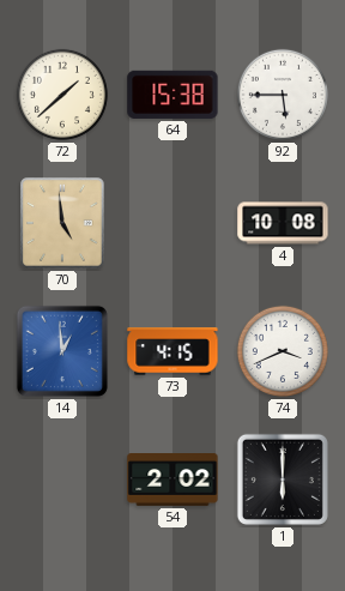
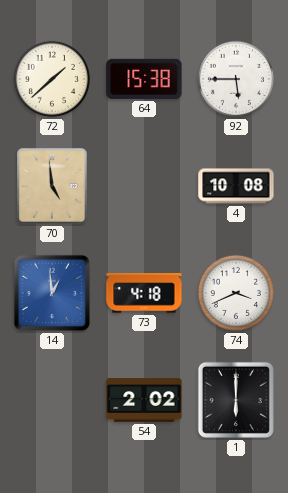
73: 4:15 -> 4:18
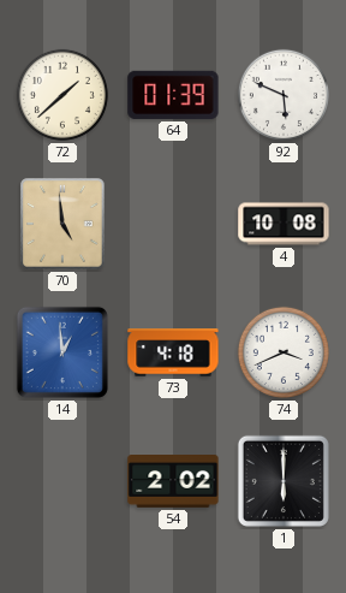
64: 15:38 -> 01:39
92: 5:45 -> 5:49
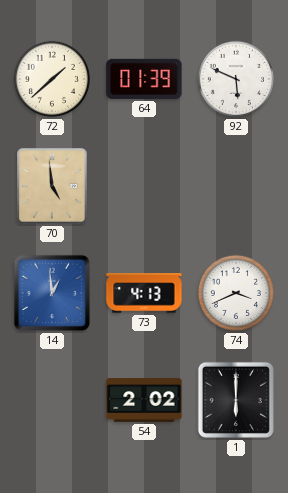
4: 10:08 -> none
73: 4:18 -> 4:13
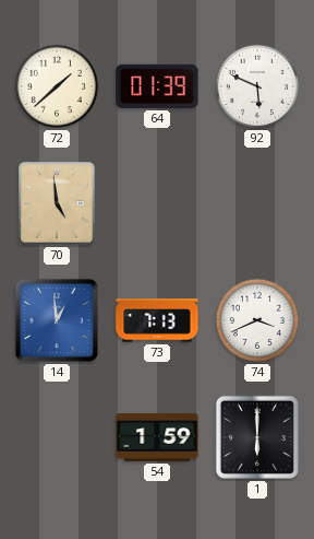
73: 4:13 -> 7:13
54: 2:02 -> 1:59
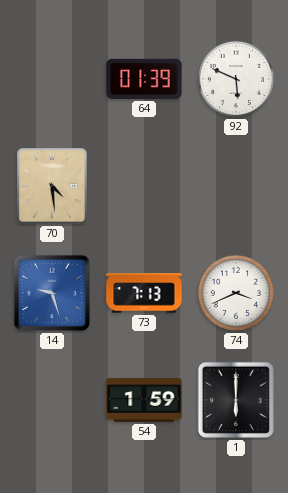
72: 1:38 -> none
70: 4:59 -> 4:29
14: 12:59 -> 9:27
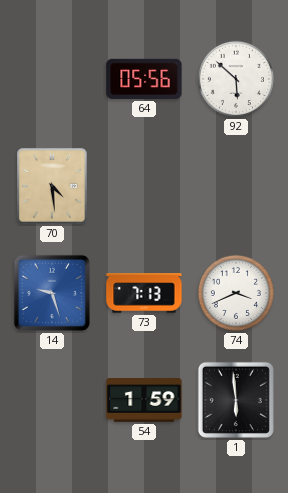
64: 01:39 -> 05:56
92: 5:49 -> 5:52
1: 6:00 -> 5:59
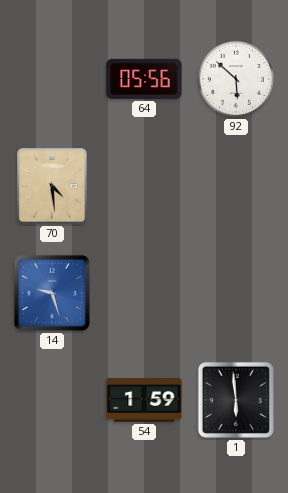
73: 7:13 -> none
74: 3:41 -> none
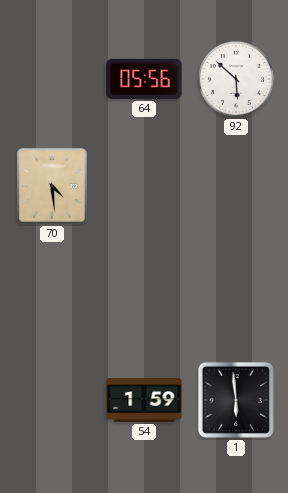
14: 9:27 -> none
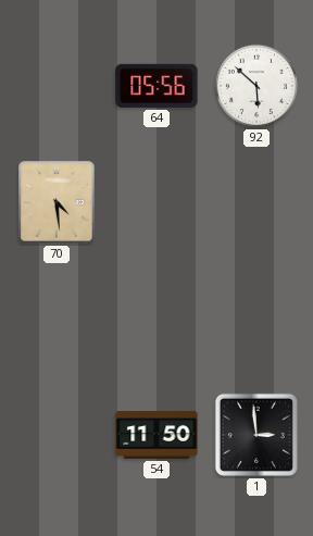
54: 1:59 -> 11:50
1: 5:59 -> 2:59
